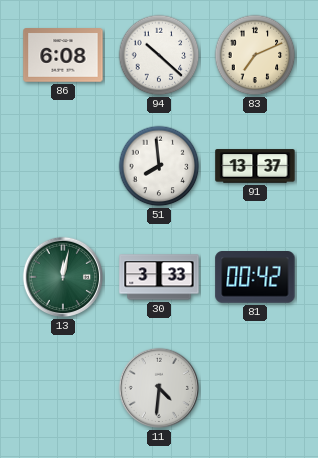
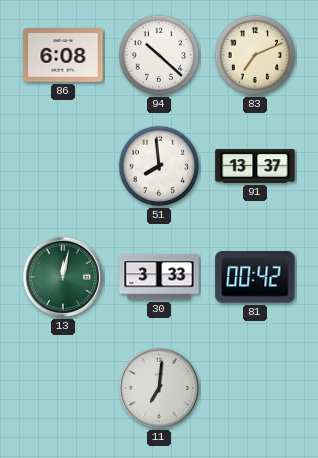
11: 4:31 -> 7:01
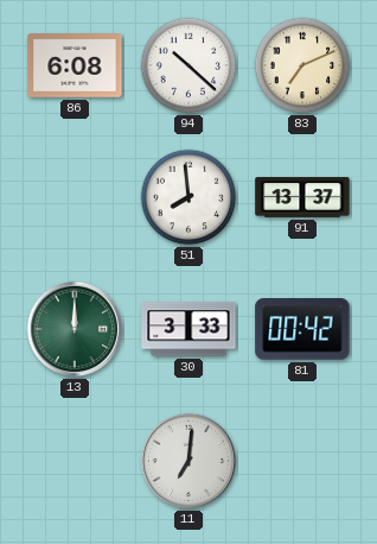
13: 12:02 -> 12:00
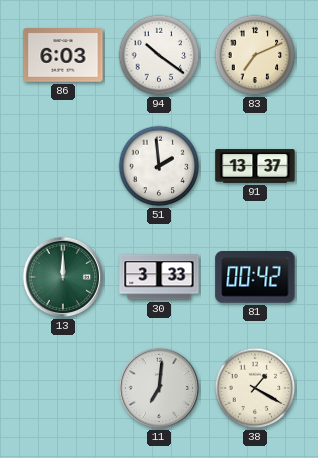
86: 6:08 -> 6:03
94: 10:22 -> 10:21
51: 7:59 -> 1:59
38: none -> 1:20
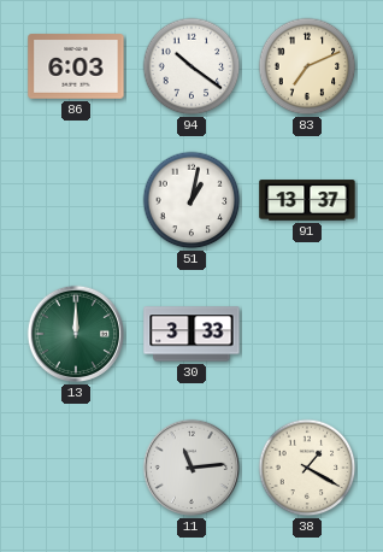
51: 1:59 -> 1:02
81: 00:42 -> none
11: 7:01 -> 11:14
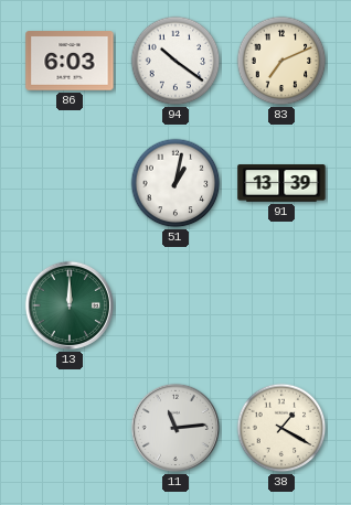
91: 13:37 -> 13:39
30: 3:33 -> none
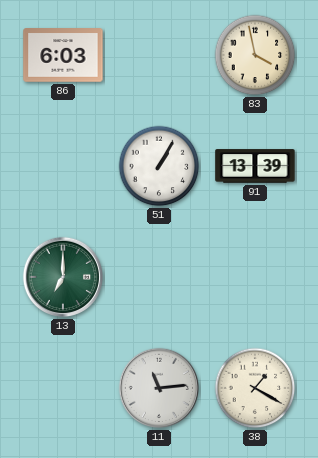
94: 10:21 -> none
83: 7:11 -> 3:58
51: 1:02 -> 1:05
13: 12:00 -> 7:00
